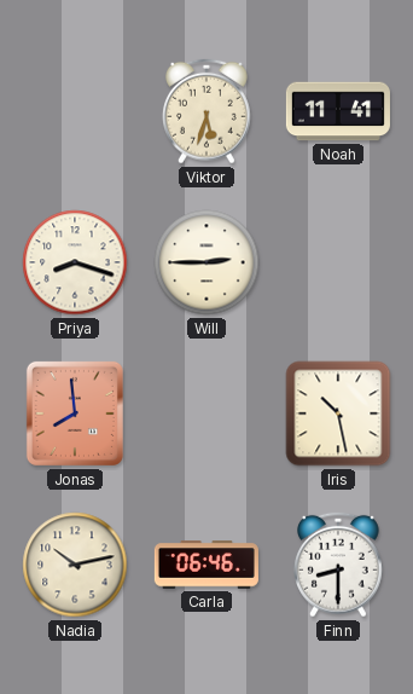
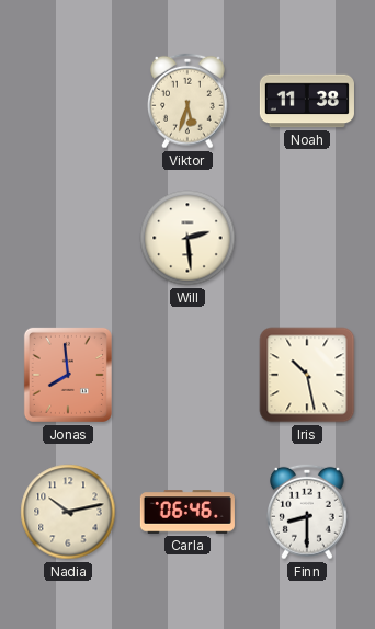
Noah: 11:41 -> 11:38
Priya: 8:18 -> none
Will: 2:45 -> 2:29
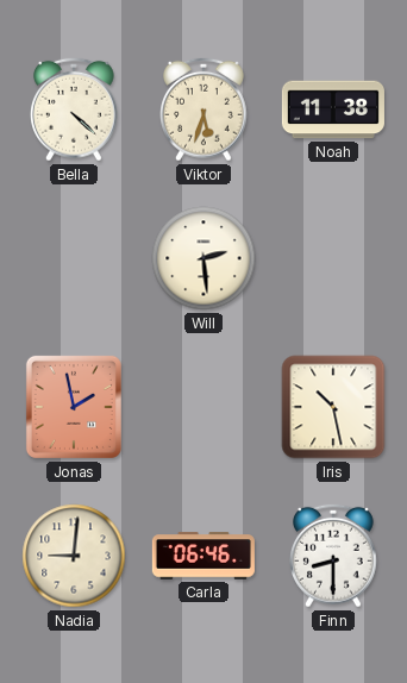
Bella: none -> 4:22
Jonas: 7:59 -> 1:58
Nadia: 10:13 -> 9:01
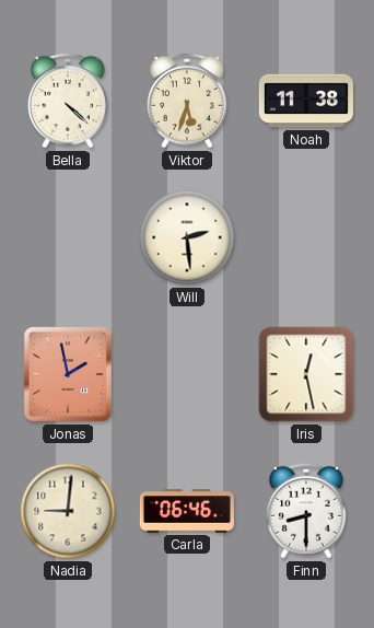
Iris: 10:28 -> 12:28
